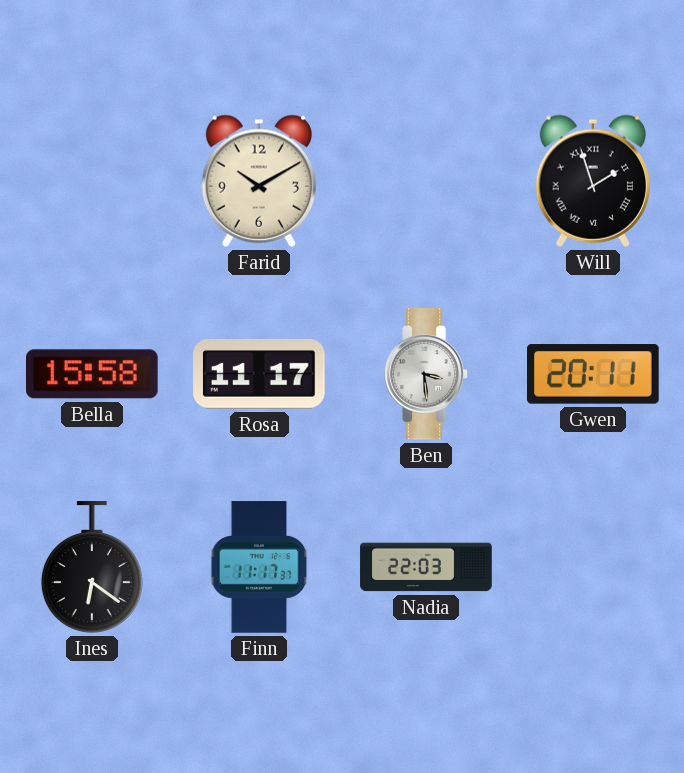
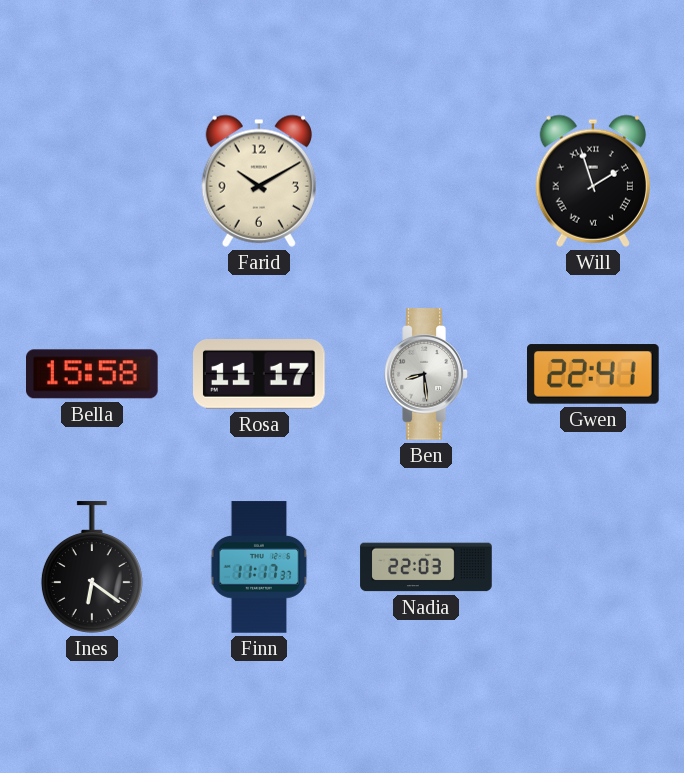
Ben: 3:29 -> 8:29
Gwen: 20:11 -> 22:41
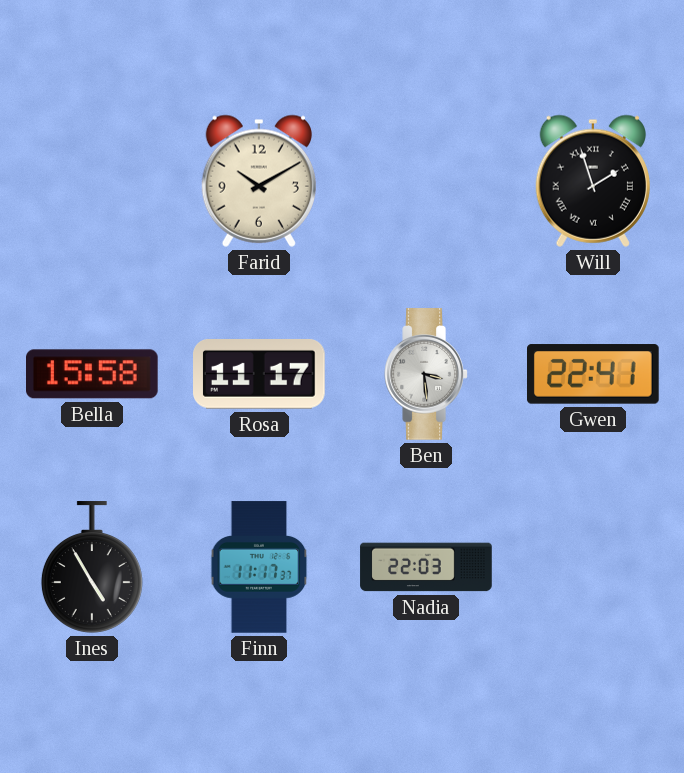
Ben: 8:29 -> 3:29
Ines: 6:21 -> 4:55
